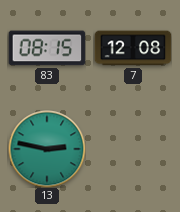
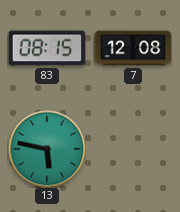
13: 2:47 -> 5:47
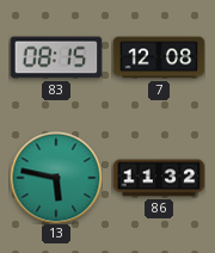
86: none -> 11:32
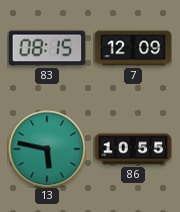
7: 12:08 -> 12:09
86: 11:32 -> 10:55
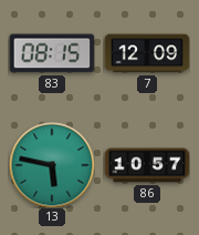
86: 10:55 -> 10:57
